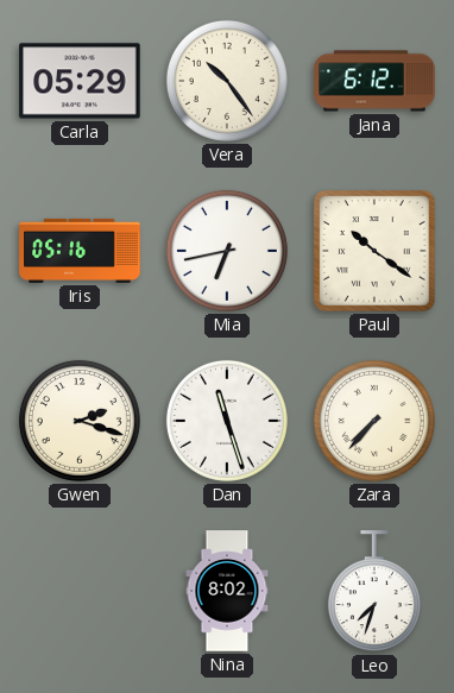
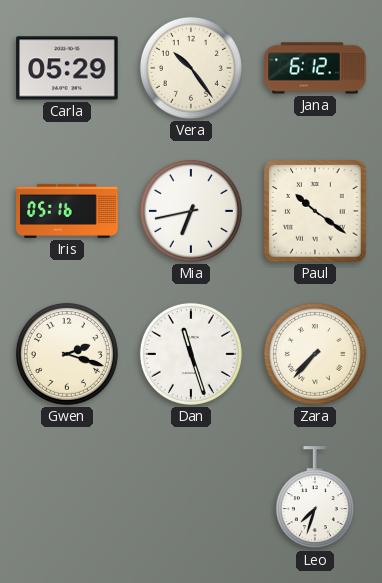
Nina: 8:02 -> none
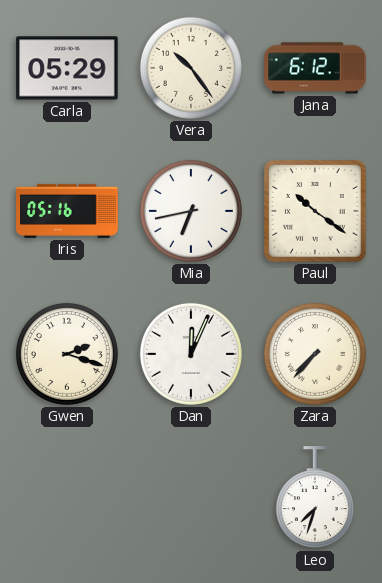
Dan: 11:27 -> 12:04
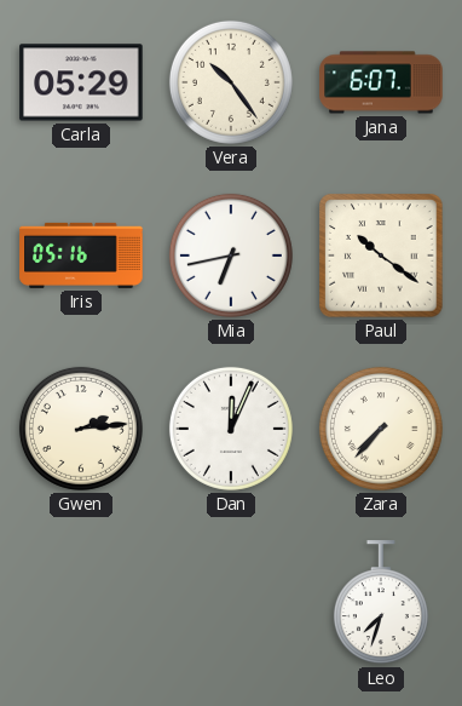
Jana: 6:12 -> 6:07
Gwen: 2:18 -> 2:14
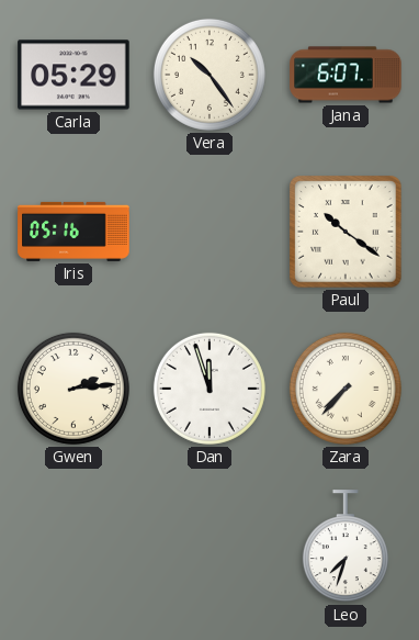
Mia: 6:43 -> none
Dan: 12:04 -> 11:57
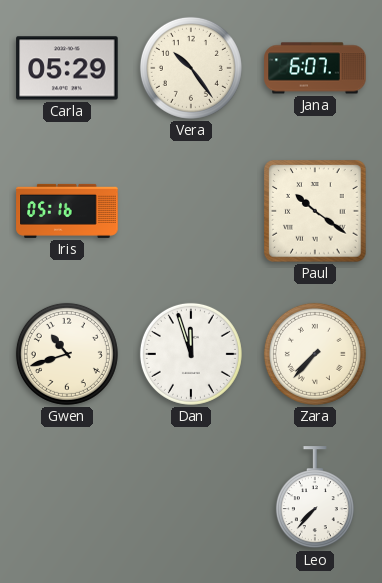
Gwen: 2:14 -> 10:42
Leo: 7:33 -> 7:37
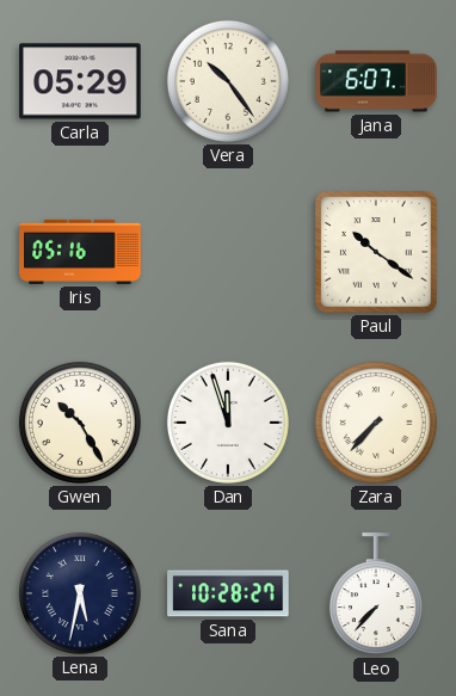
Gwen: 10:42 -> 10:25
Lena: none -> 5:32
Sana: none -> 10:28
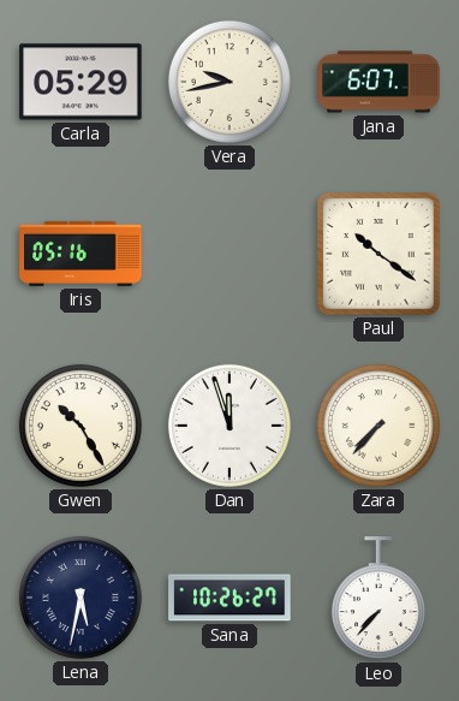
Vera: 10:24 -> 9:43
Sana: 10:28 -> 10:26
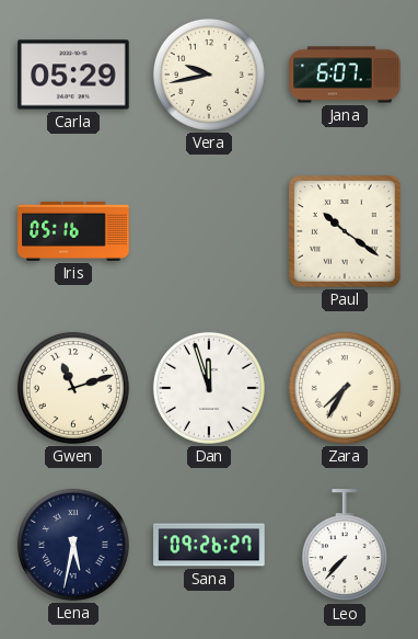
Gwen: 10:25 -> 11:12
Zara: 7:37 -> 7:35
Sana: 10:26 -> 09:26
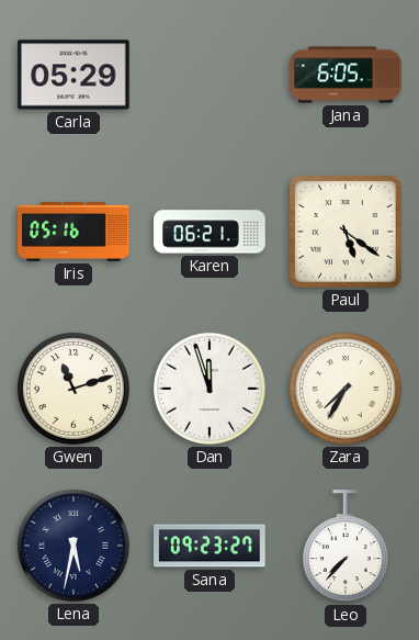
Vera: 9:43 -> none
Jana: 6:07 -> 6:05
Karen: none -> 06:21
Paul: 10:21 -> 5:21
Sana: 09:26 -> 09:23
